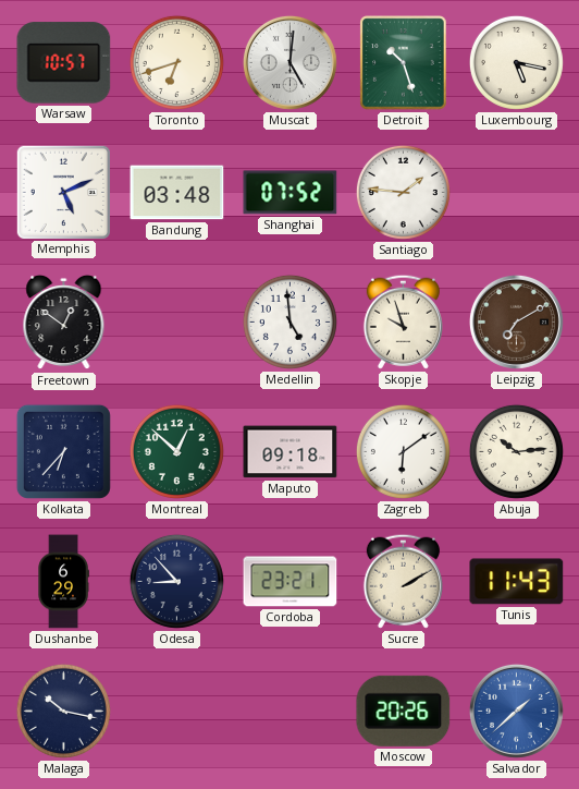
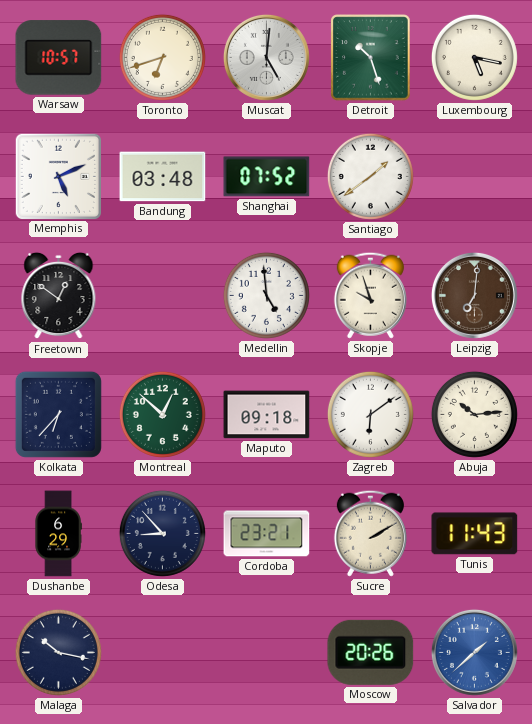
Santiago: 1:46 -> 1:39
Leipzig: 7:10 -> 7:01
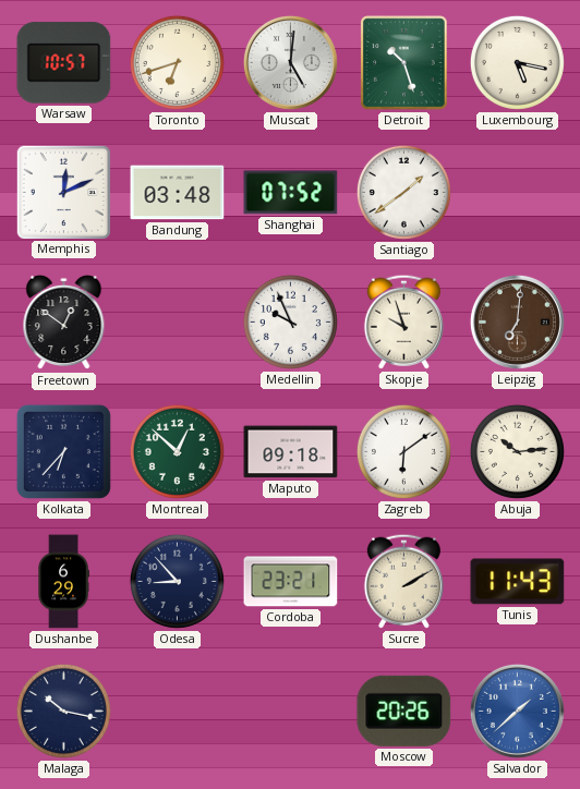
Memphis: 5:11 -> 12:11
Medellin: 4:59 -> 9:56
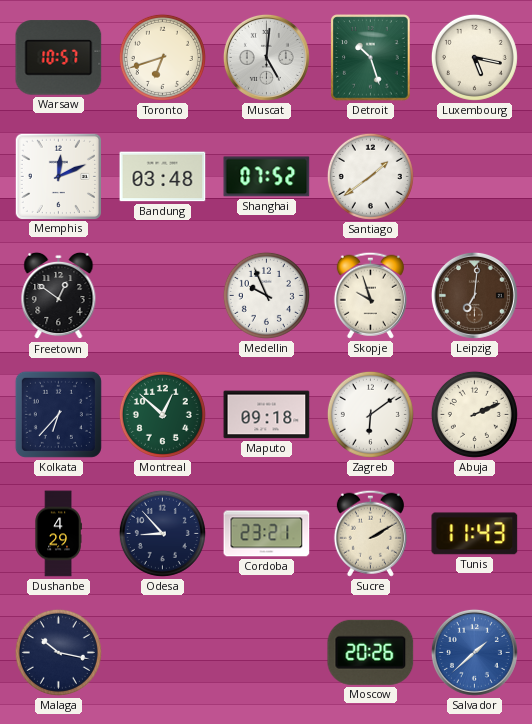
Abuja: 10:14 -> 2:11
Dushanbe: 6:29 -> 4:29
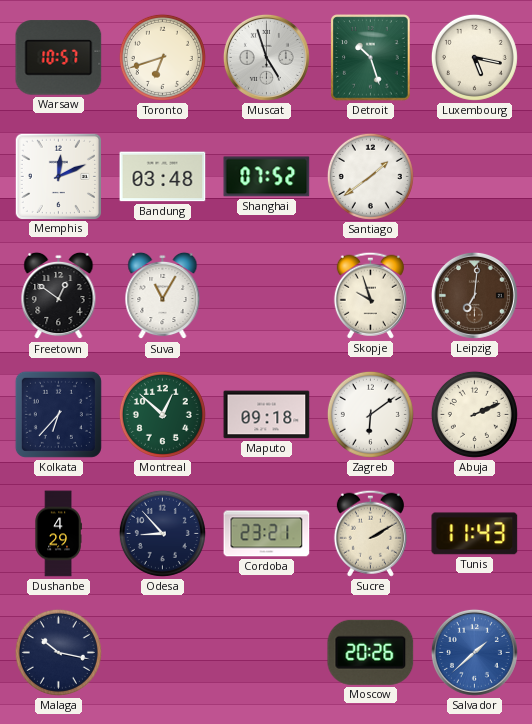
Muscat: 5:01 -> 4:57
Suva: none -> 11:05
Medellin: 9:56 -> none
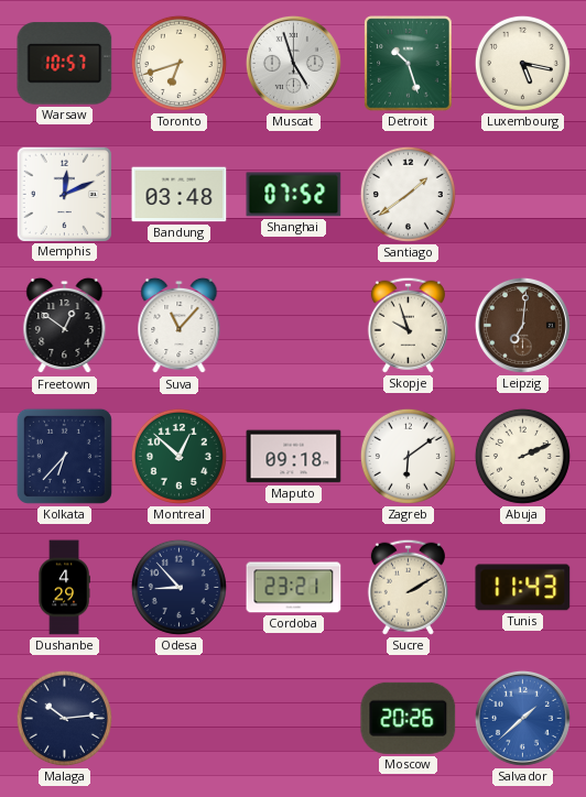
Suva: 11:05 -> 11:07
Malaga: 10:17 -> 10:14
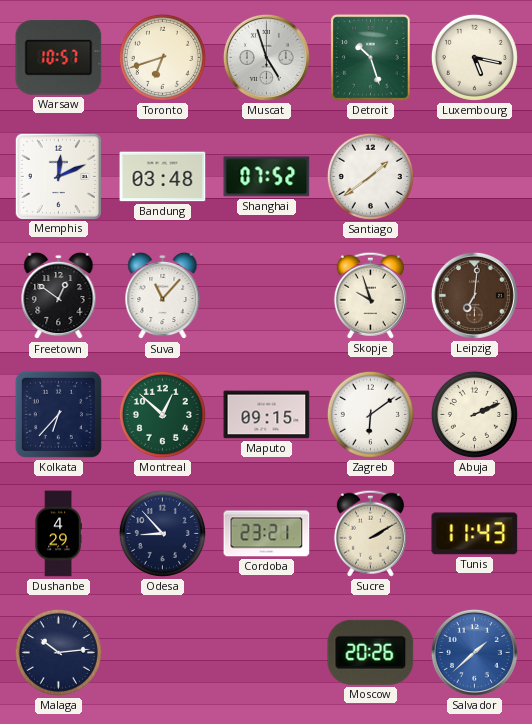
Maputo: 09:18 -> 09:15
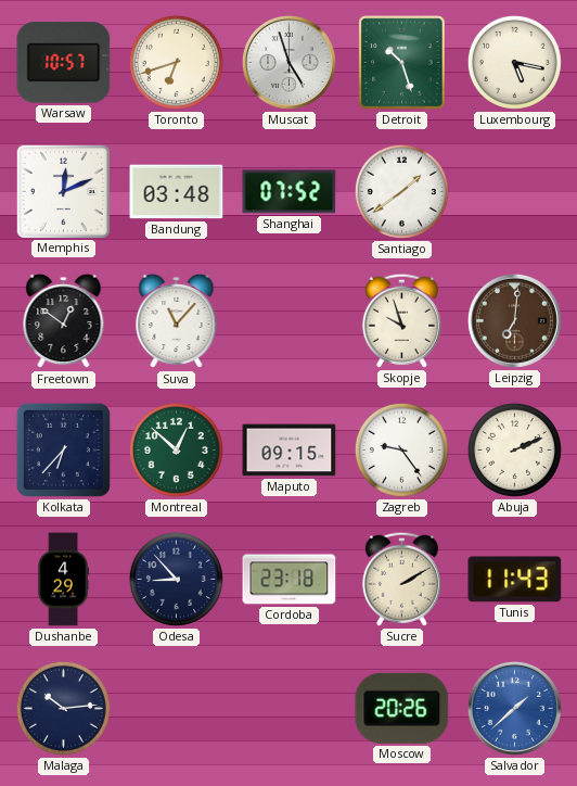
Zagreb: 6:09 -> 9:24
Cordoba: 23:21 -> 23:18
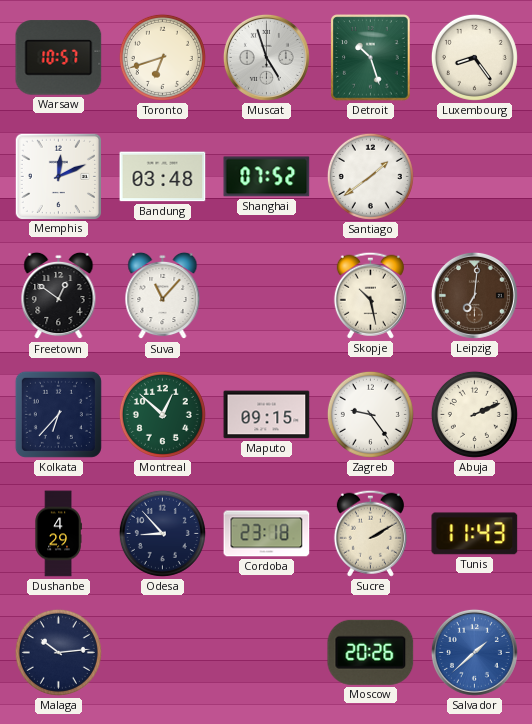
Luxembourg: 5:17 -> 8:24
Skopje: 9:57 -> 10:28
